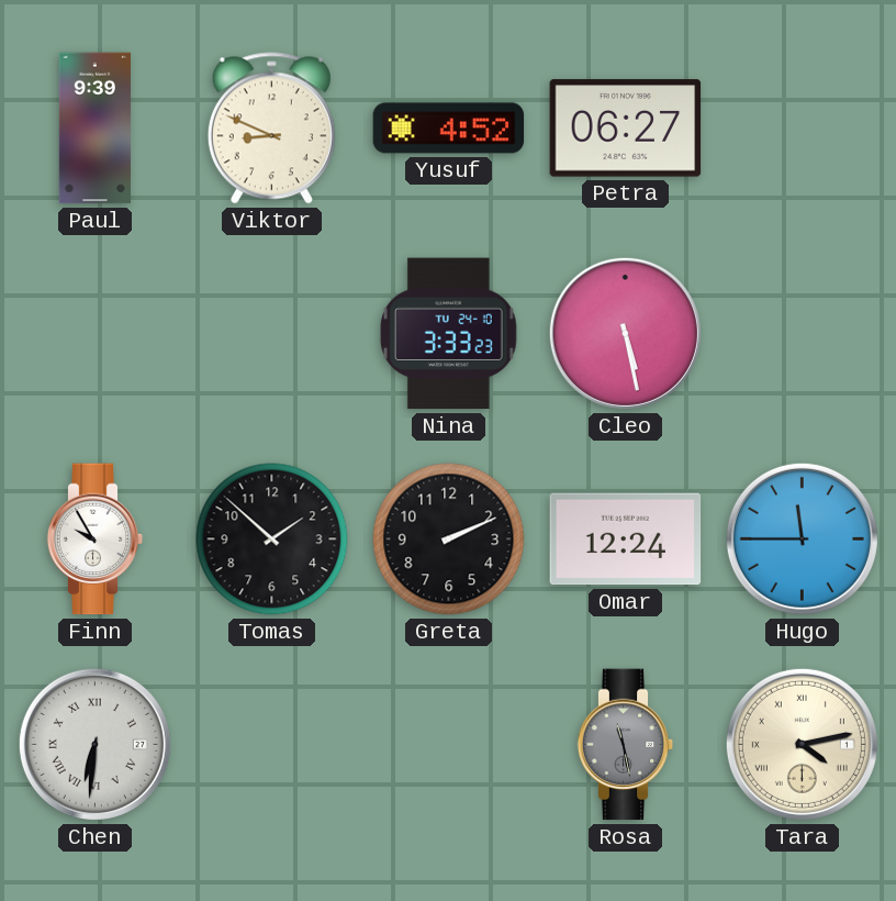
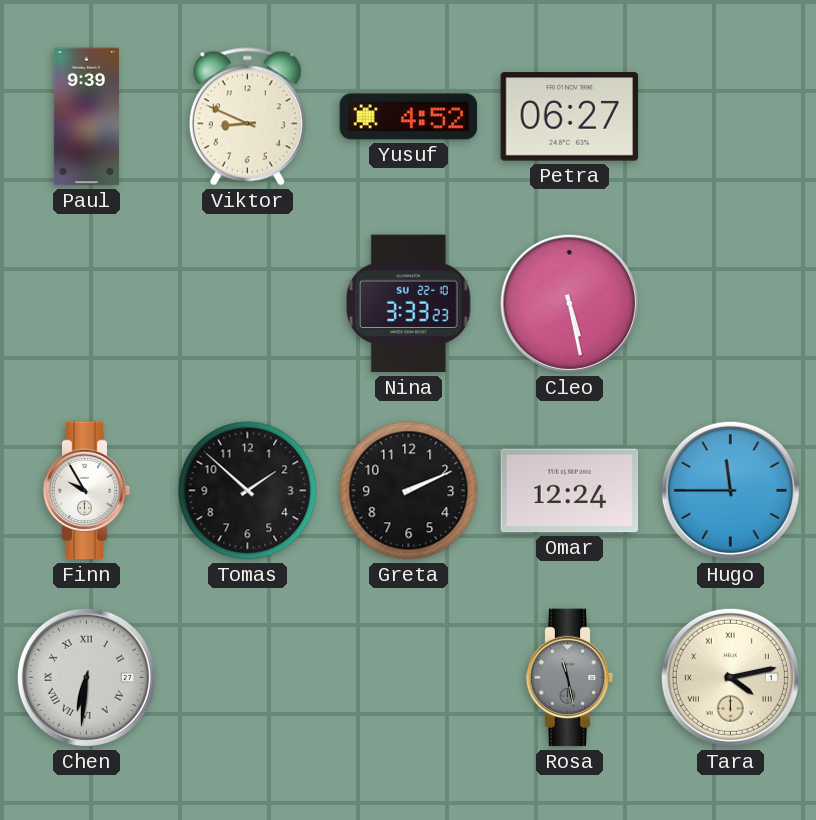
Nina date: TU 24-10 -> SU 22-10
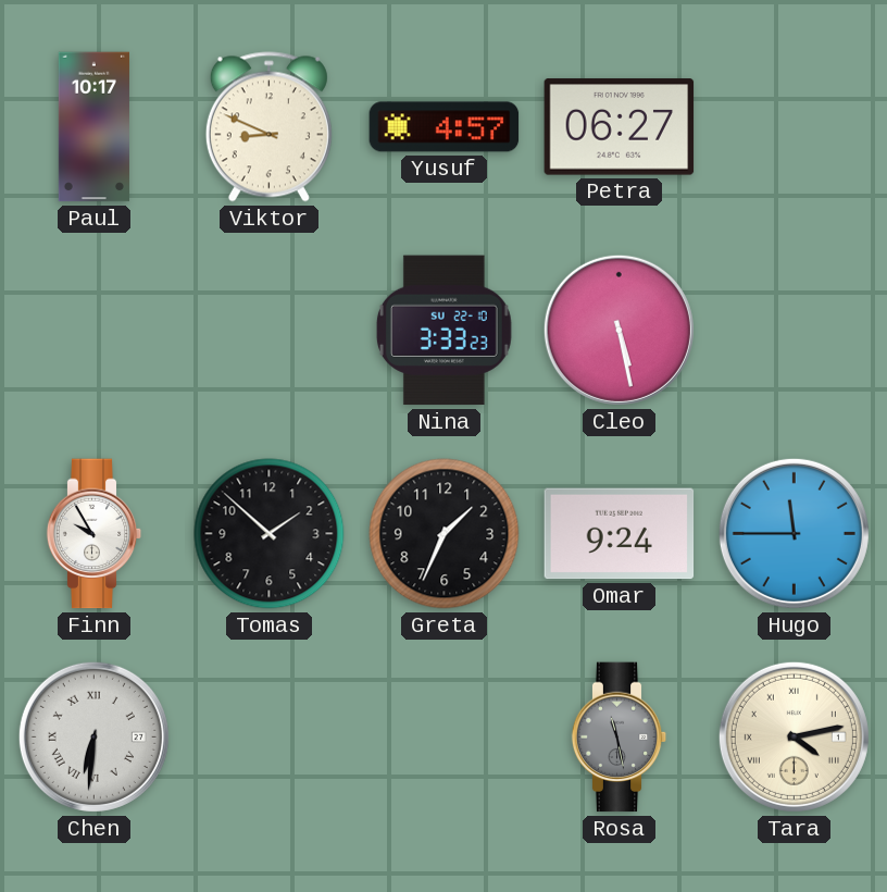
Paul: 9:39 -> 10:17
Yusuf: 4:52 -> 4:57
Greta: 2:11 -> 1:34
Omar: 12:24 -> 9:24
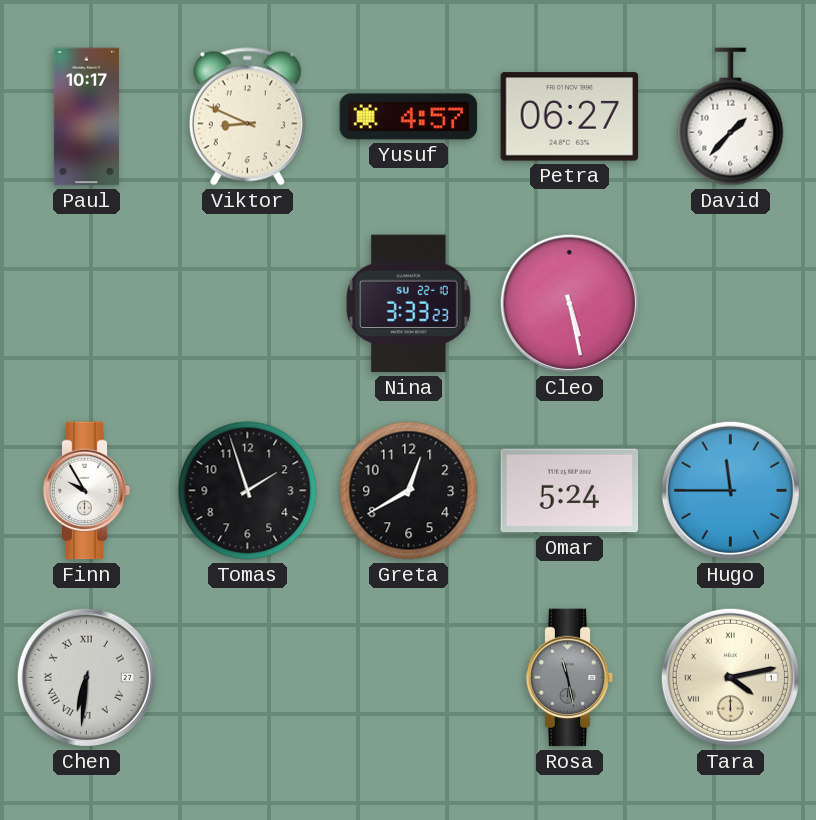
David: none -> 1:37
Tomas: 1:52 -> 1:57
Greta: 1:34 -> 12:40
Omar: 9:24 -> 5:24
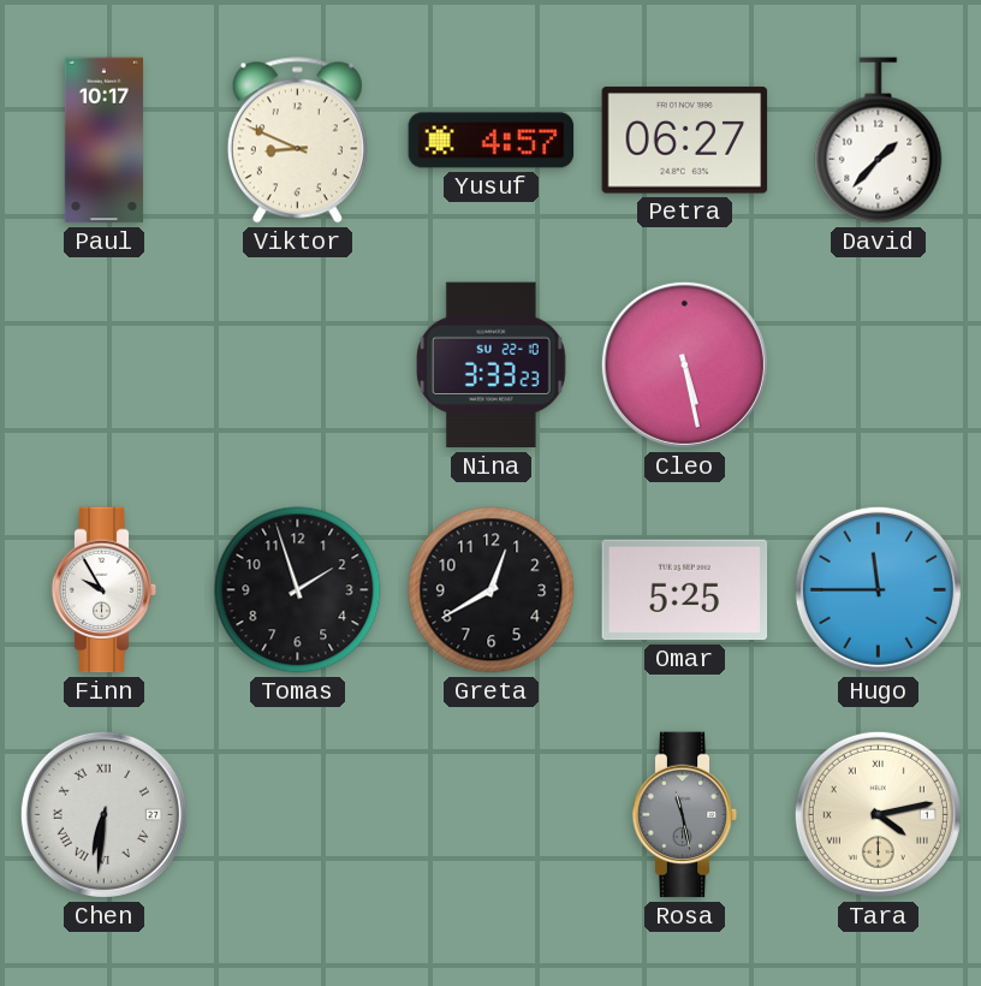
Omar: 5:24 -> 5:25
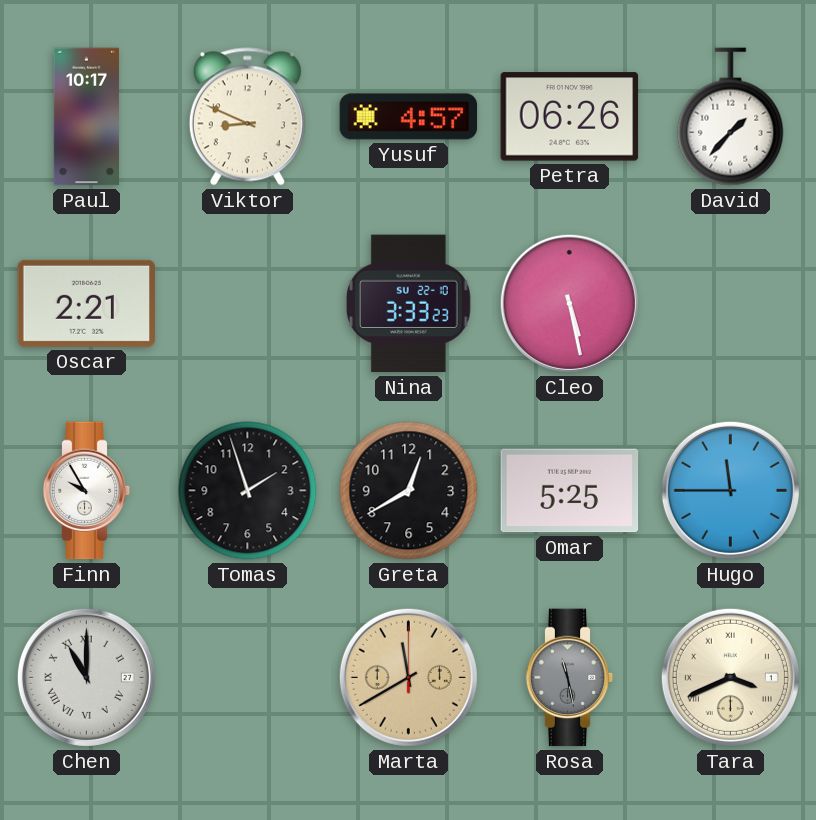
Petra: 06:27 -> 06:26
Oscar: none -> 2:21
Chen: 6:31 -> 11:00
Marta: none -> 11:40
Tara: 4:13 -> 3:41
